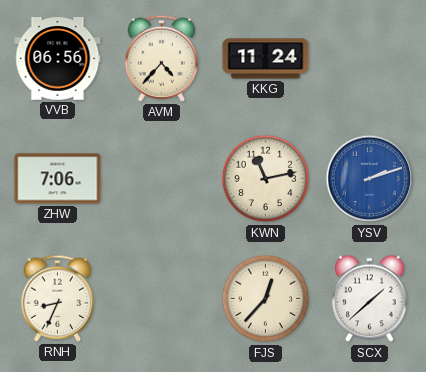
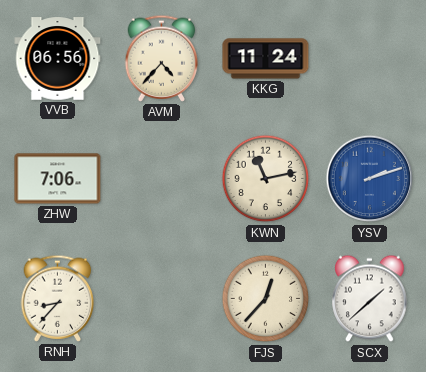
RNH: 8:34 -> 8:37
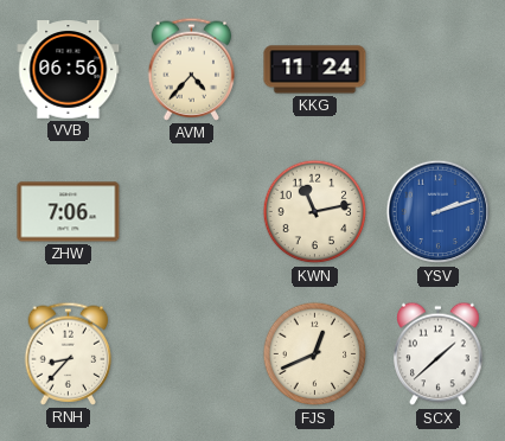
FJS: 12:37 -> 12:41
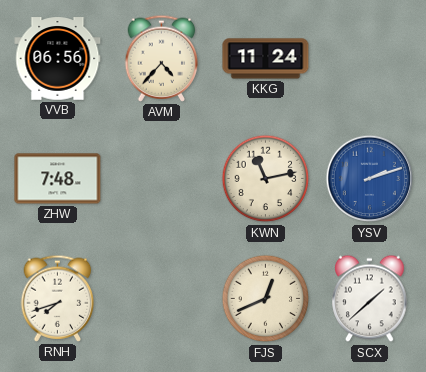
ZHW: 7:06 -> 7:48
RNH: 8:37 -> 7:42
